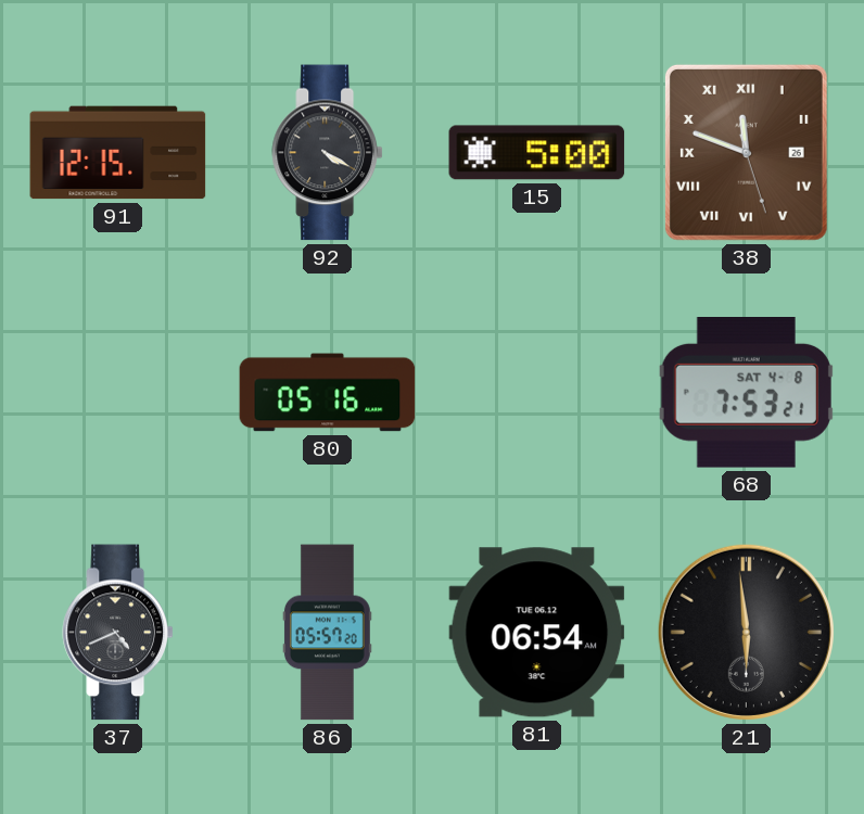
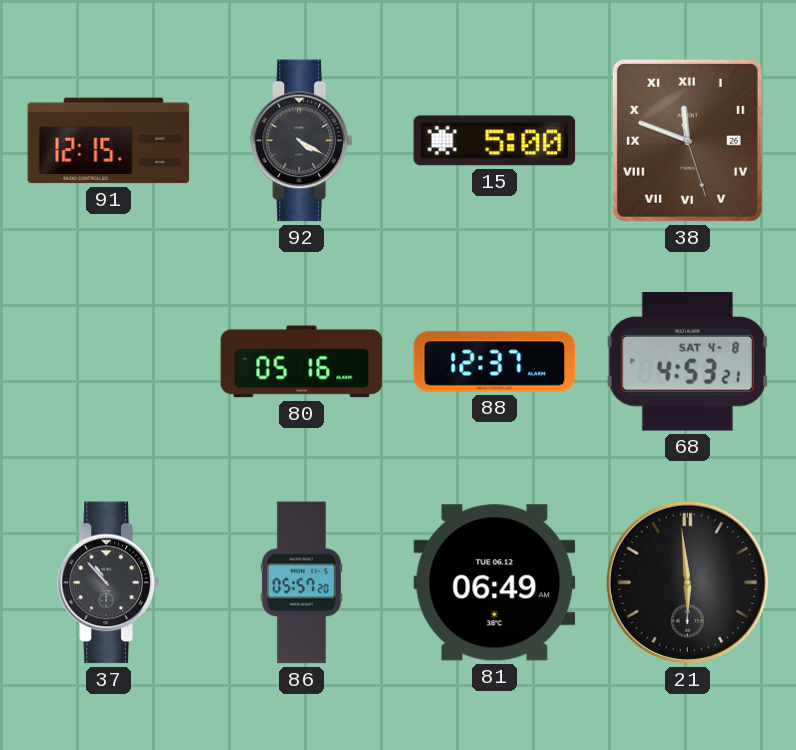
88: none -> 12:37
68: 7:53 -> 4:53
37: 4:41 -> 10:53
81: 06:54 -> 06:49
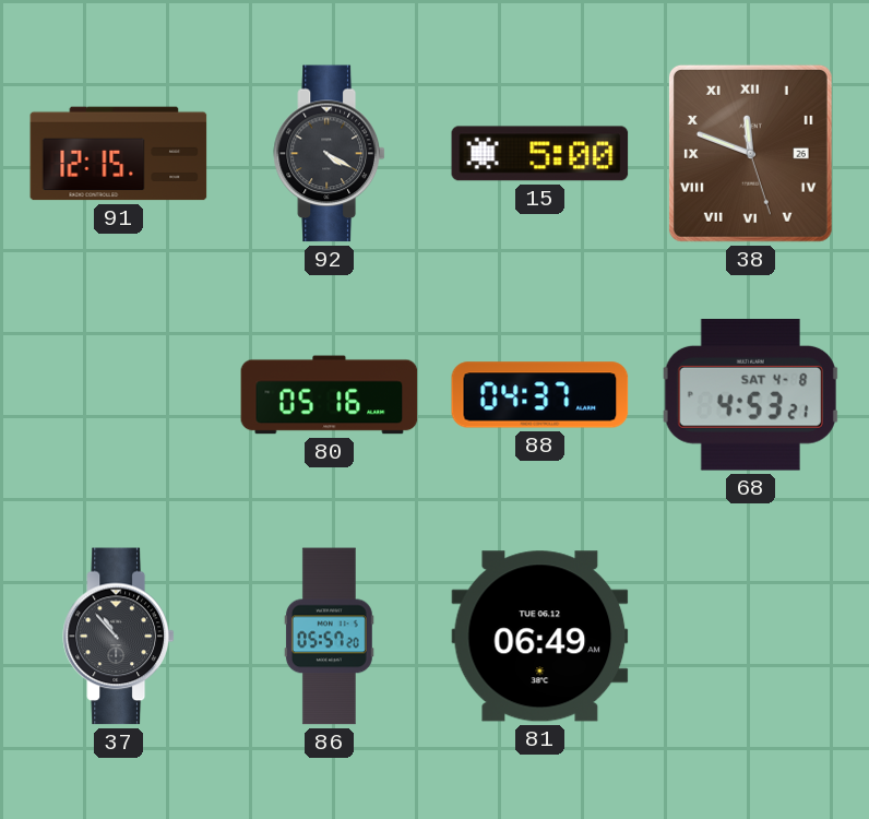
88: 12:37 -> 04:37
21: 5:59 -> none
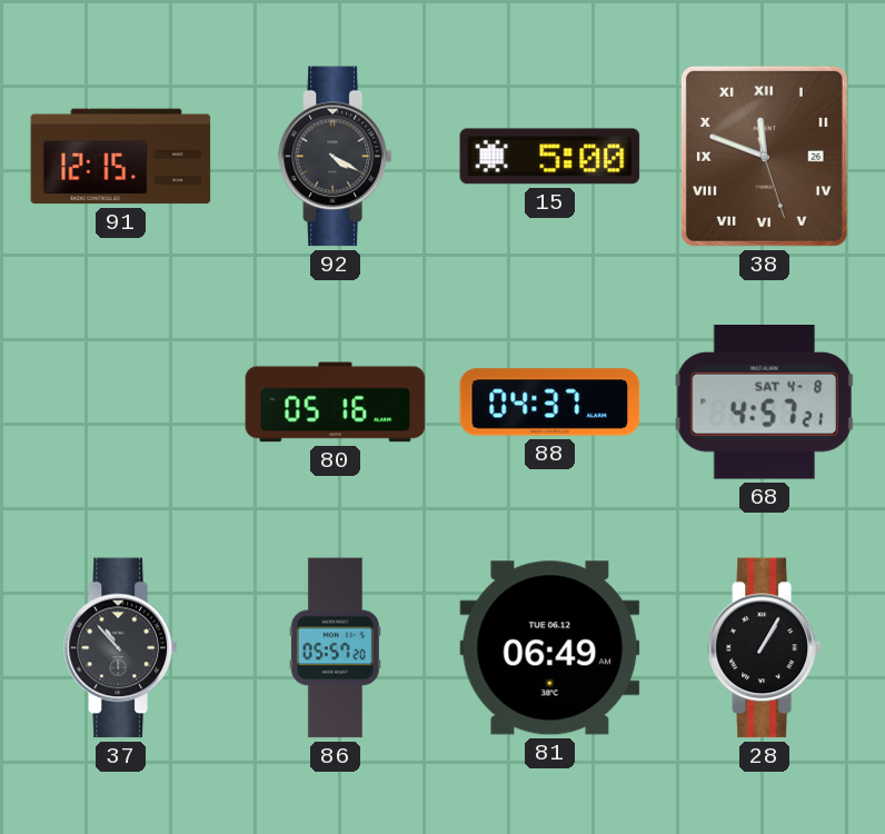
68: 4:53 -> 4:57
28: none -> 1:05
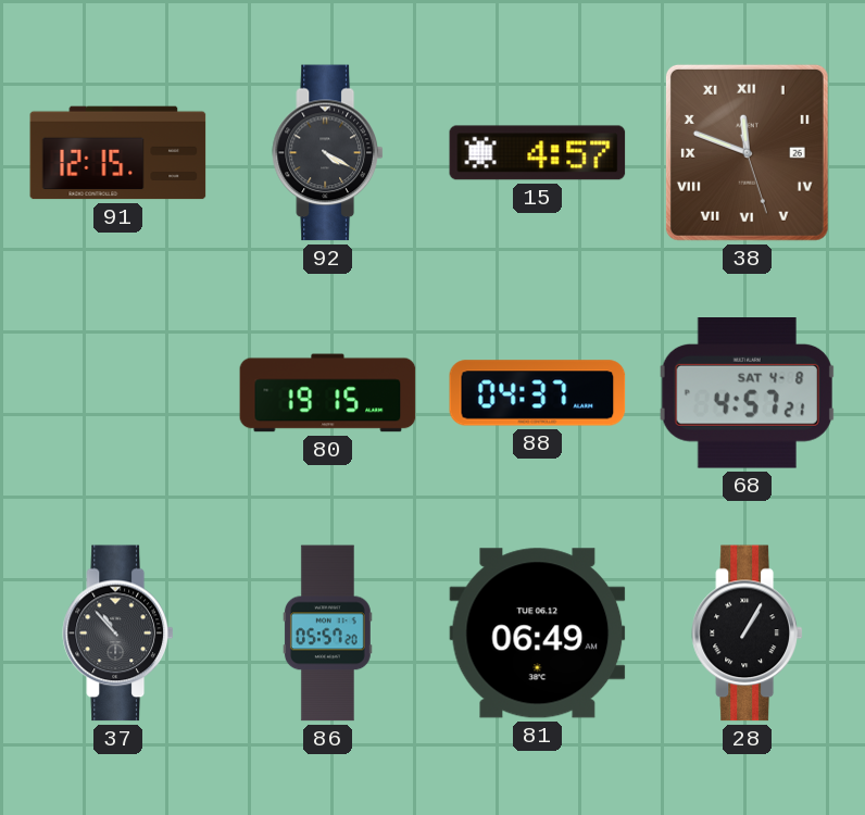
15: 5:00 -> 4:57
80: 05:16 -> 19:15
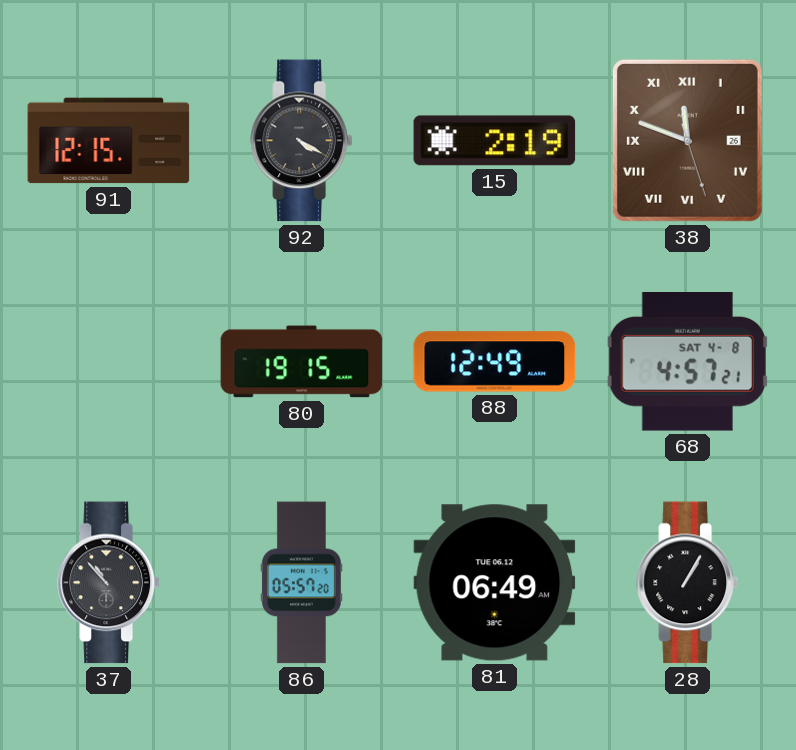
15: 4:57 -> 2:19
88: 04:37 -> 12:49
